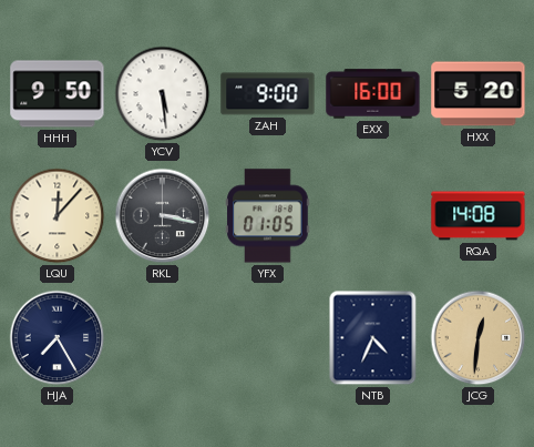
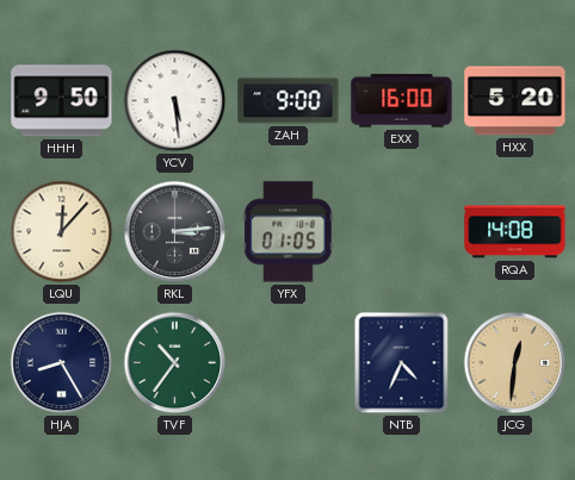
RKL: 3:17 -> 3:14
HJA: 7:25 -> 8:25
TVF: none -> 10:36
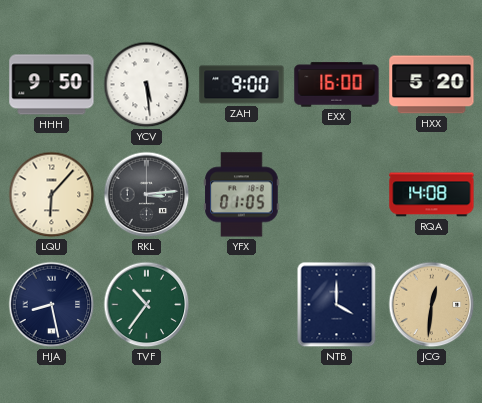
LQU: 12:07 -> 6:07
HJA: 8:25 -> 8:28
NTB: 4:34 -> 4:00
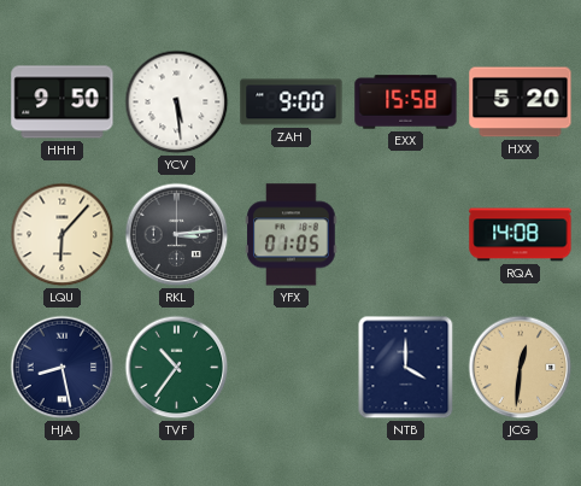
EXX: 16:00 -> 15:58
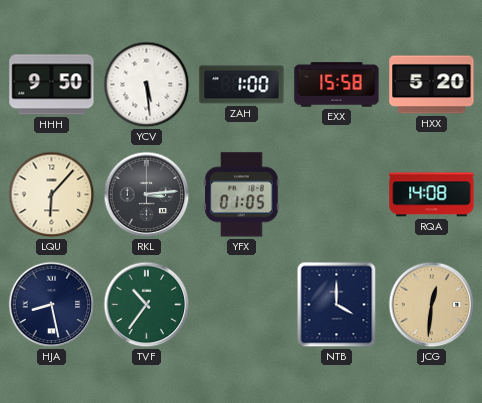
ZAH: 9:00 -> 1:00
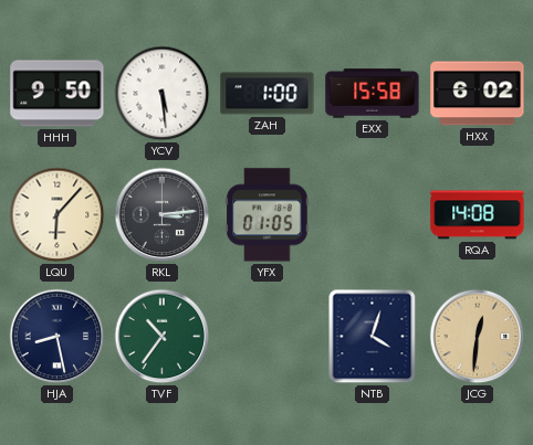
HXX: 5:20 -> 6:02
NTB: 4:00 -> 4:03
